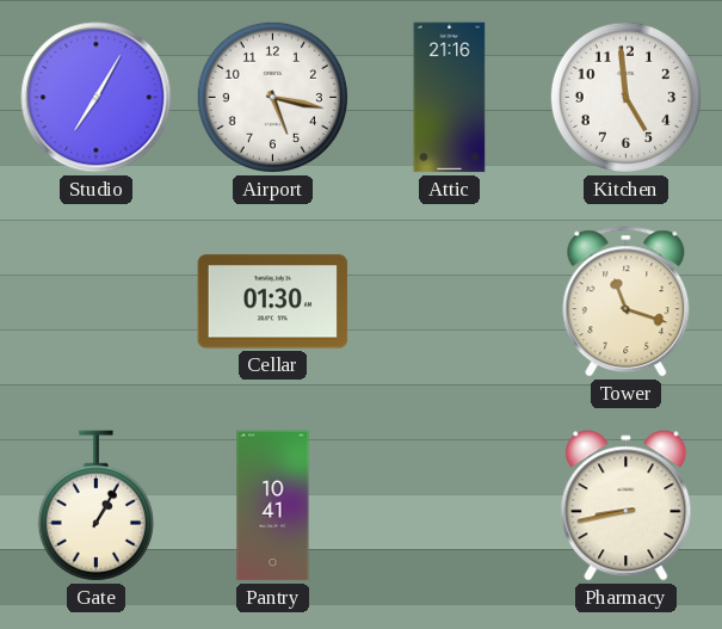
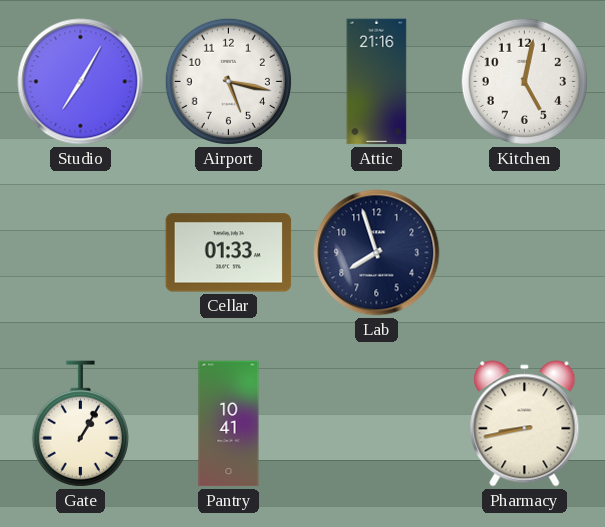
Kitchen: 4:59 -> 5:02
Cellar: 01:30 -> 01:33
Lab: none -> 7:57
Tower: 11:18 -> none
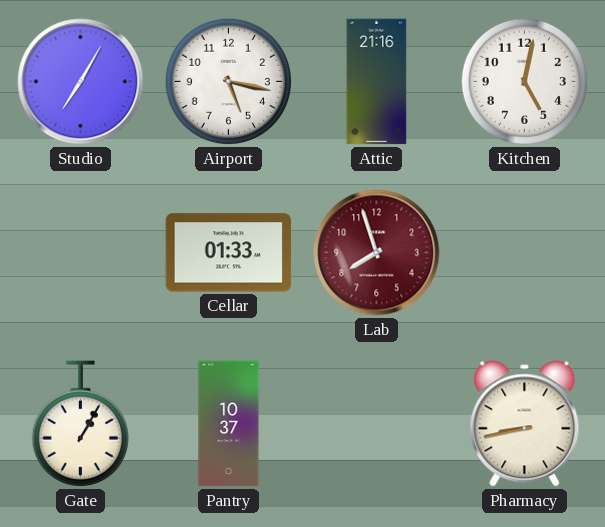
Lab dial: navy -> burgundy
Pantry: 10:41 -> 10:37
